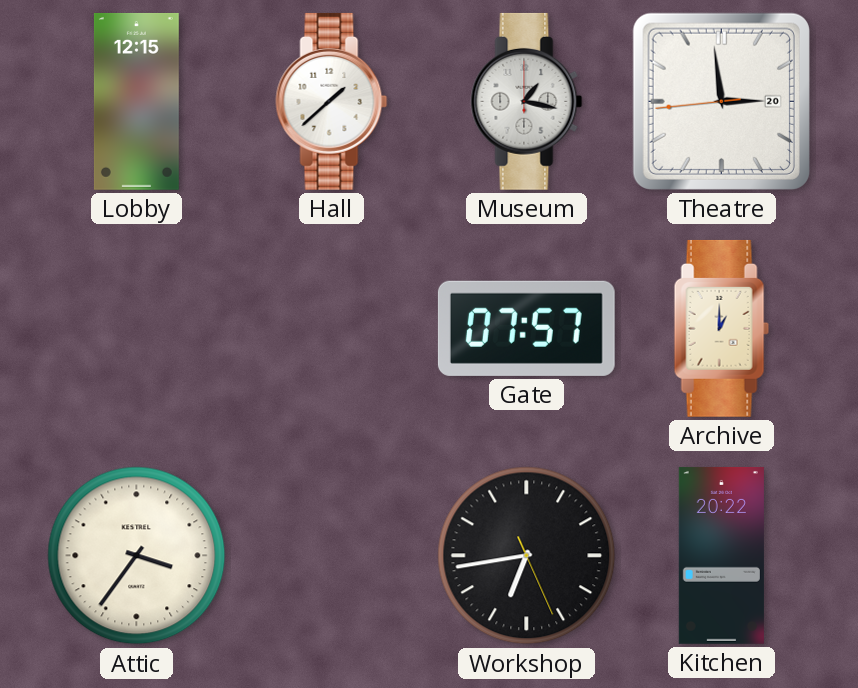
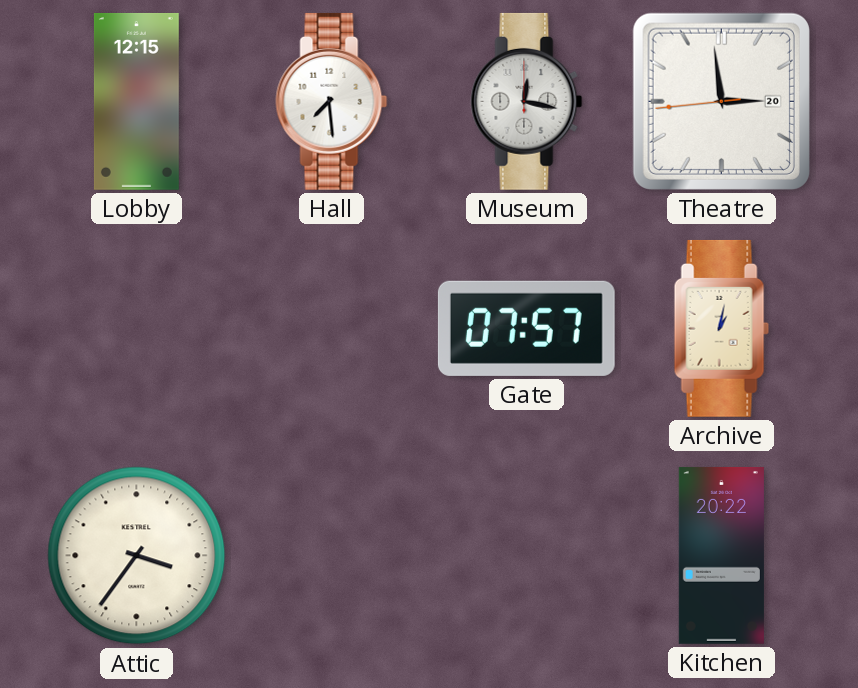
Hall: 1:38 -> 7:29
Museum: 1:17 -> 12:17
Archive: 1:00 -> 1:02
Workshop: 6:43 -> none
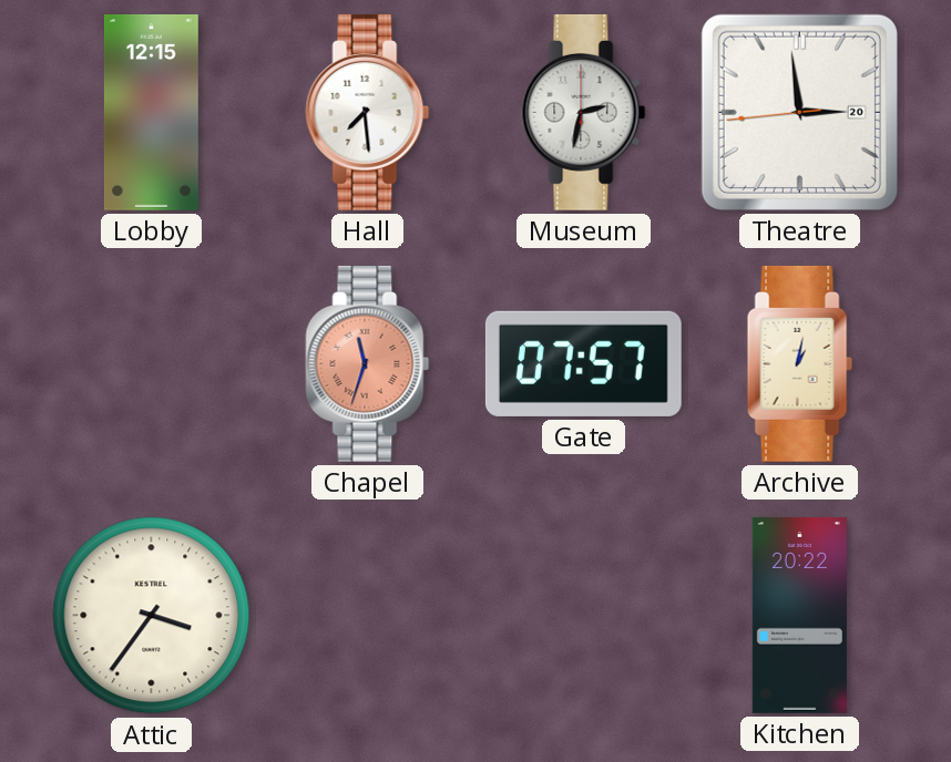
Museum: 12:17 -> 2:32
Chapel: none -> 11:33
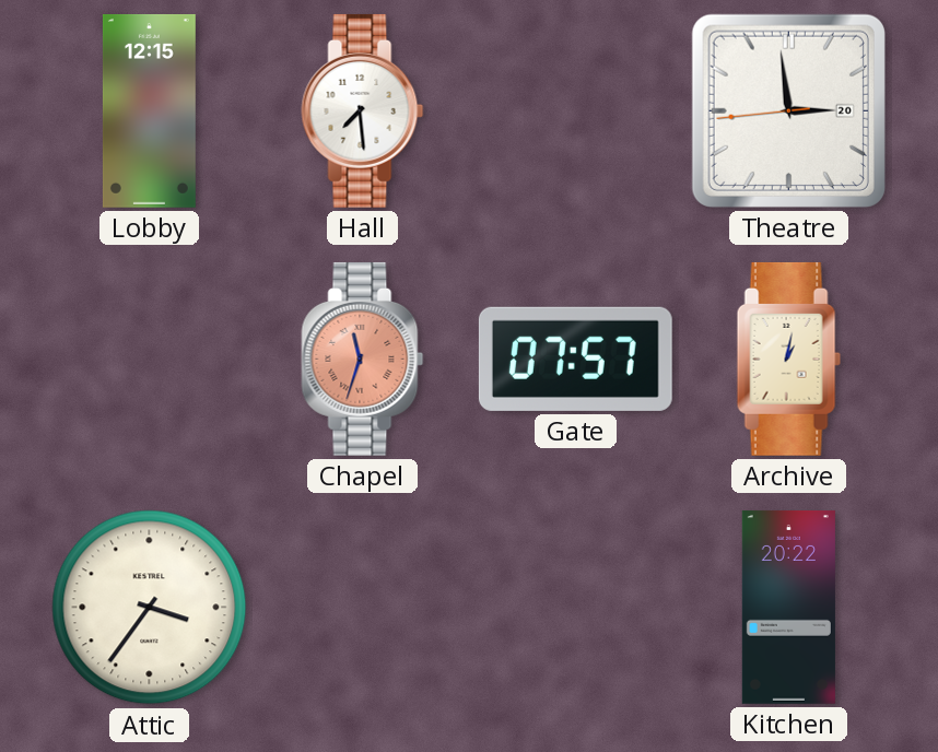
Museum: 2:32 -> none
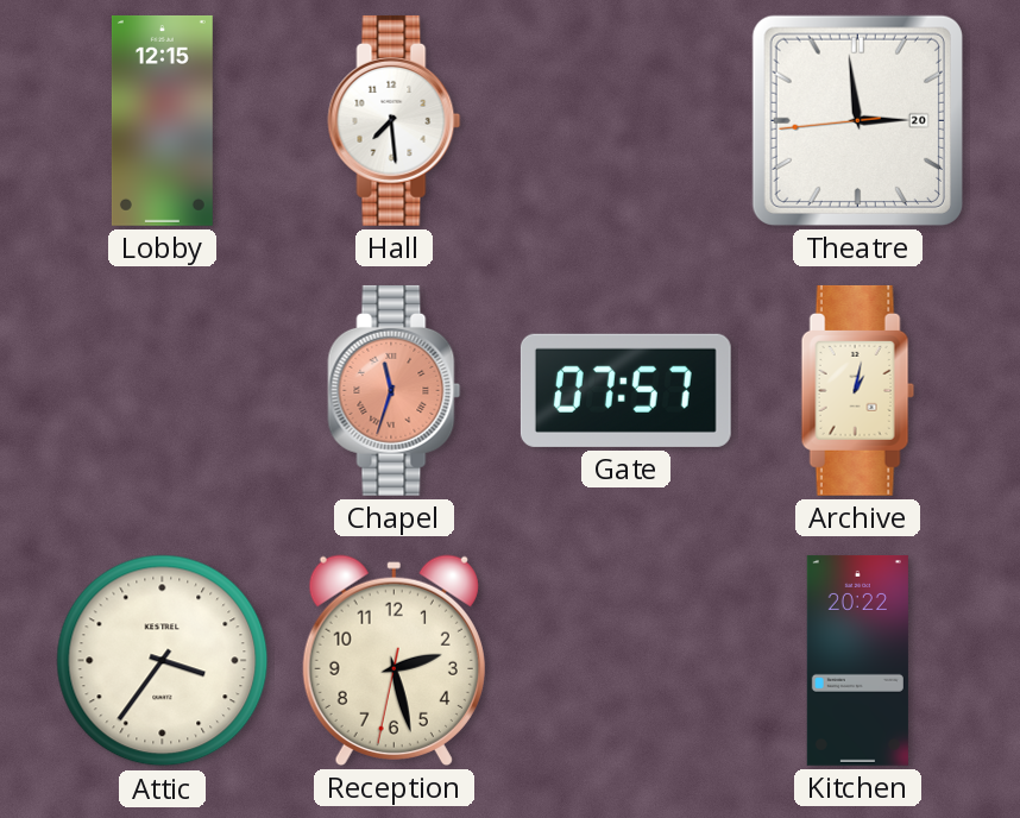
Reception: none -> 2:27
